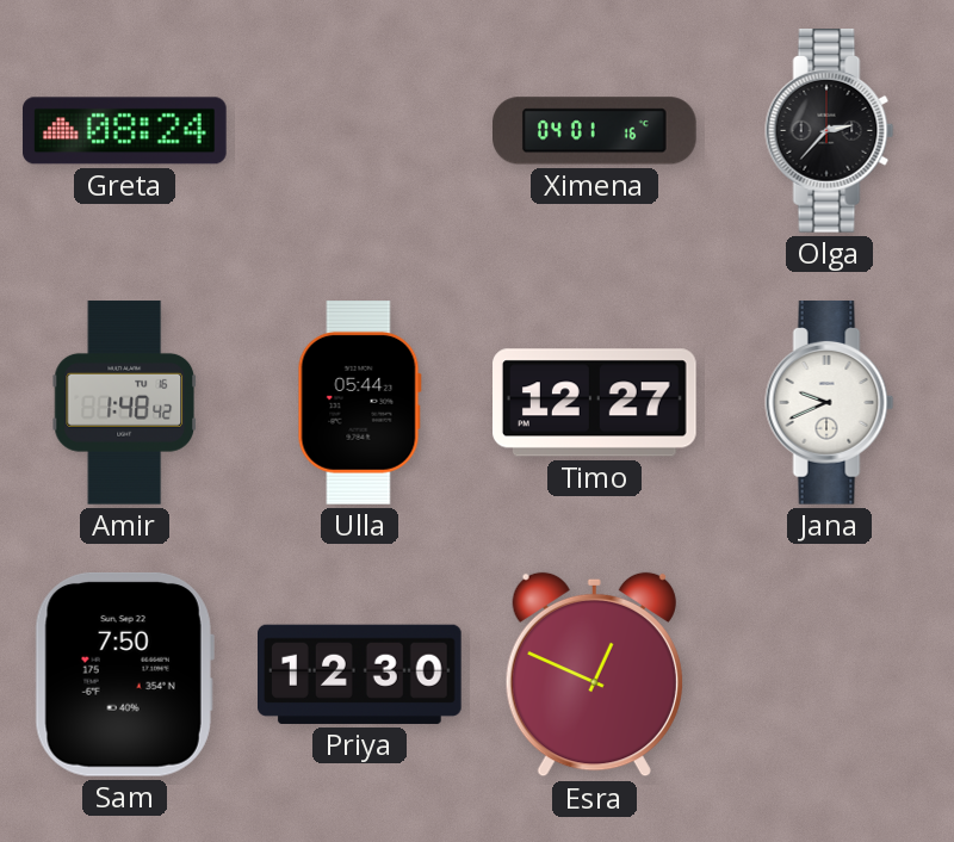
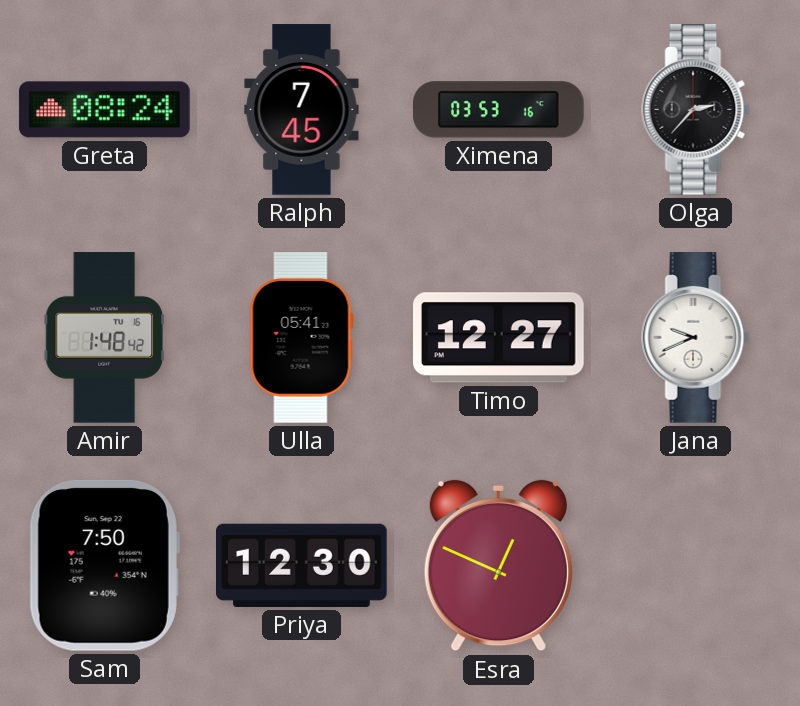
Ralph: none -> 7:45
Ximena: 04:01 -> 03:53
Ulla: 05:44 -> 05:41
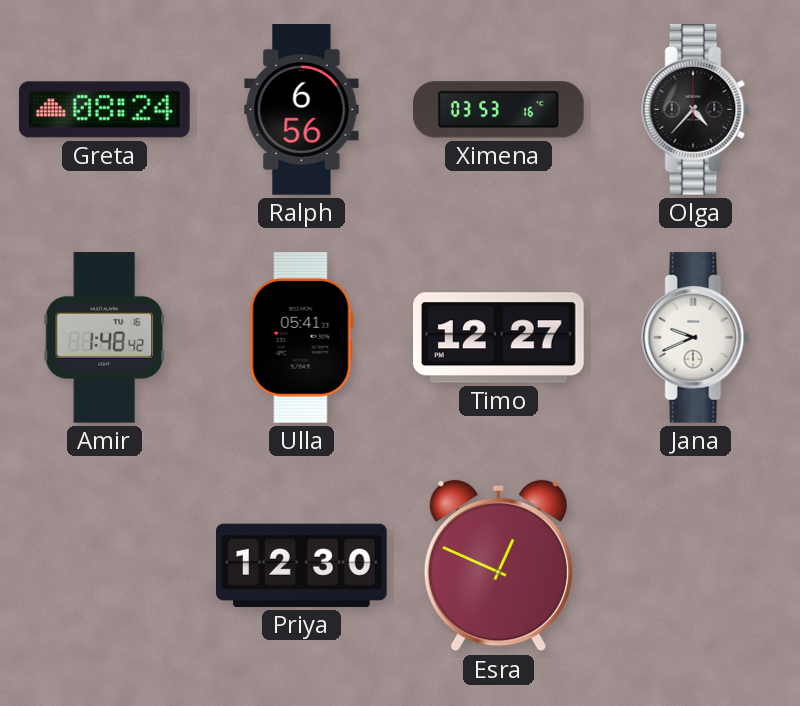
Ralph: 7:45 -> 6:56
Olga: 2:37 -> 4:37
Sam: 7:50 -> none
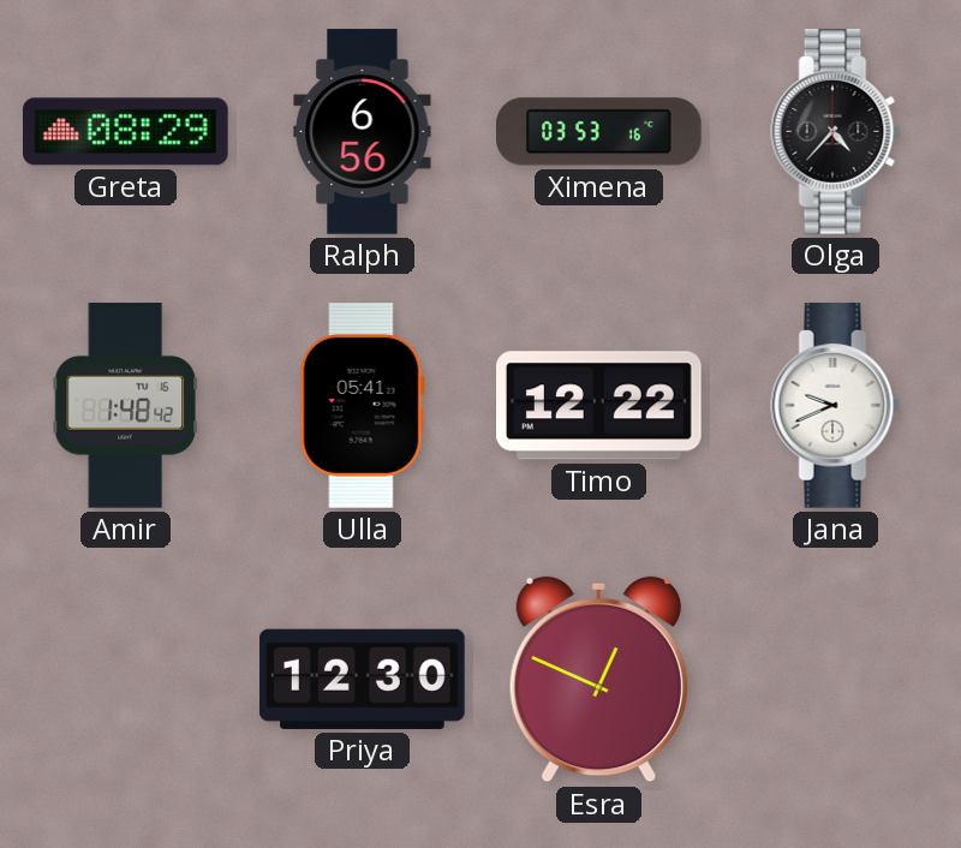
Greta: 08:24 -> 08:29
Timo: 12:27 -> 12:22
